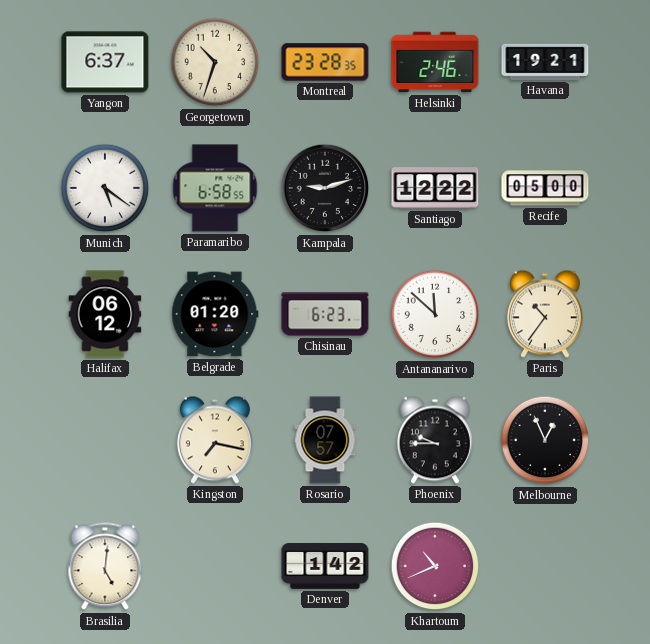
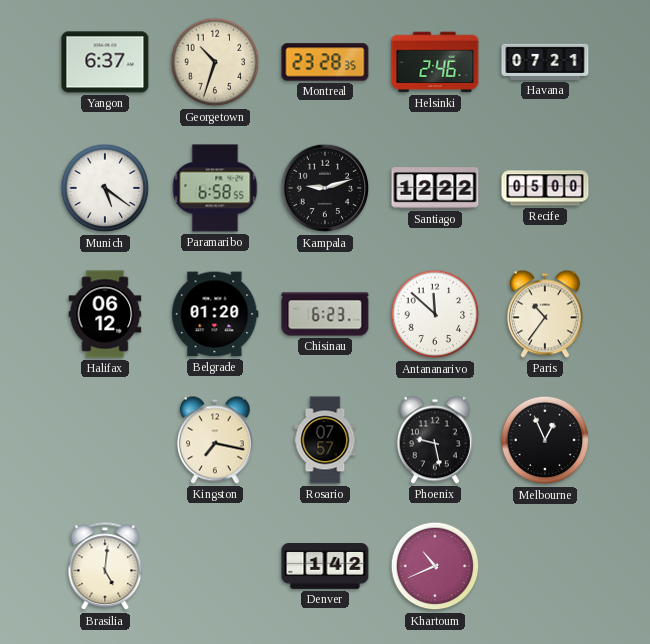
Havana: 19:21 -> 07:21
Phoenix: 9:45 -> 9:28
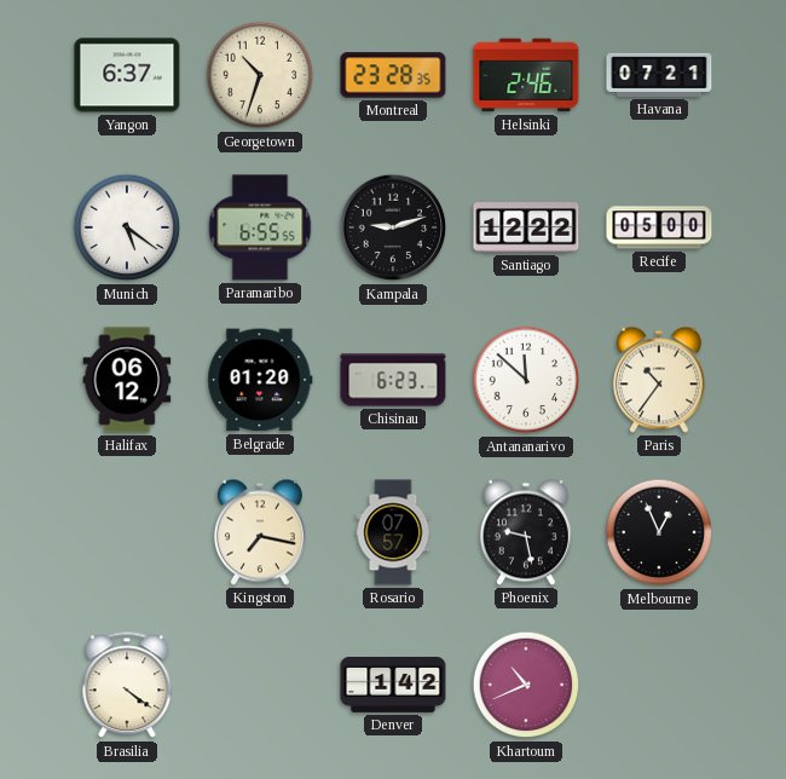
Paramaribo: 6:58 -> 6:55
Brasilia: 5:01 -> 4:21
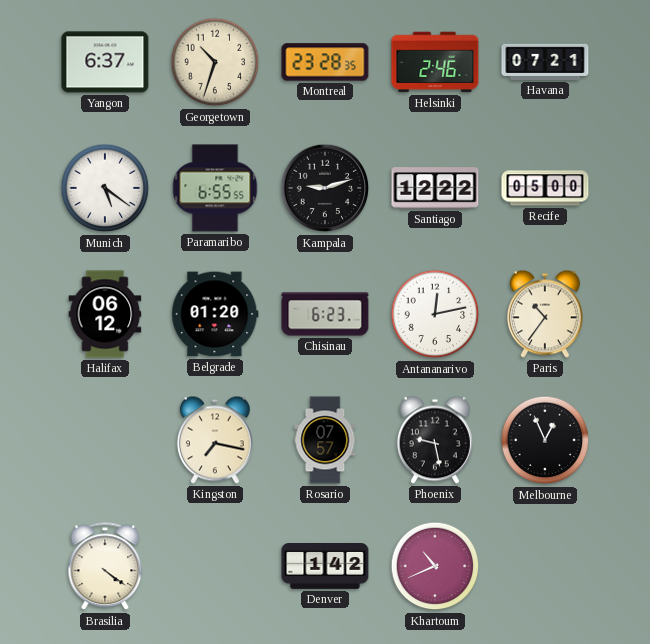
Antananarivo: 11:52 -> 12:13
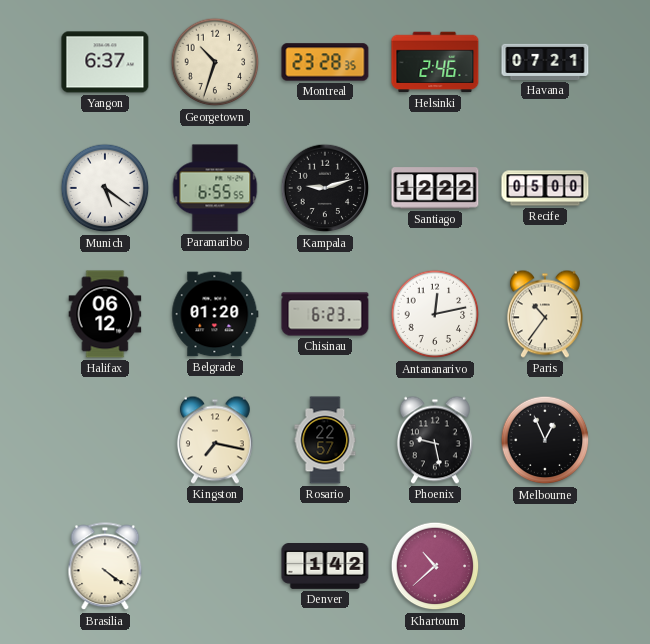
Rosario: 07:57 -> 22:57
Khartoum: 10:41 -> 10:38
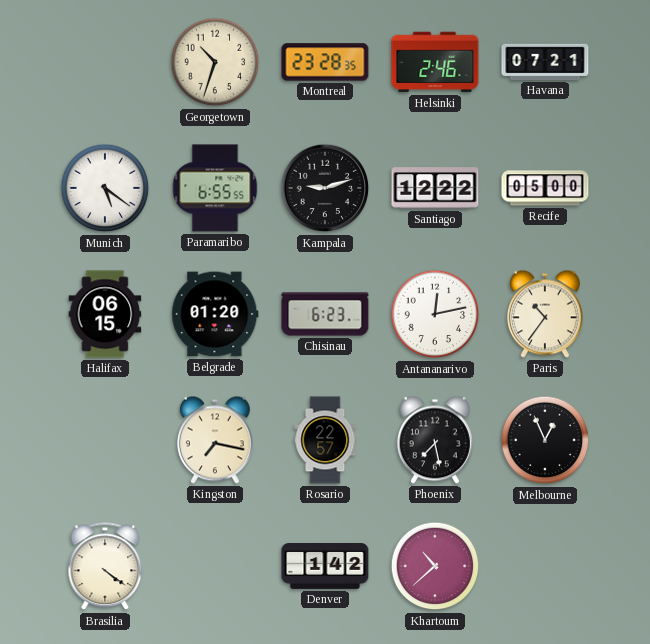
Yangon: 6:37 -> none
Halifax: 06:12 -> 06:15
Phoenix: 9:28 -> 7:28
